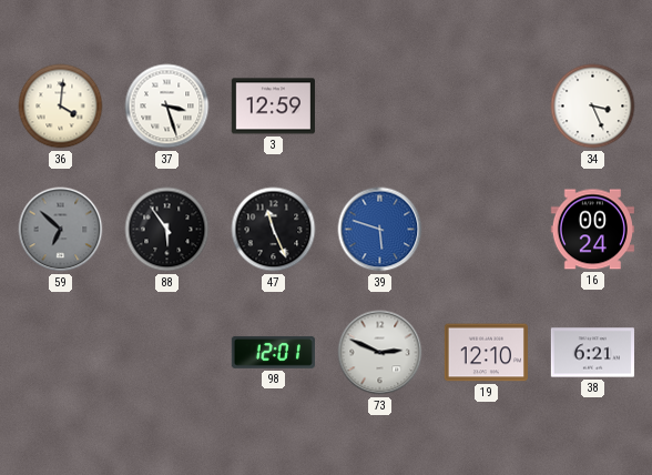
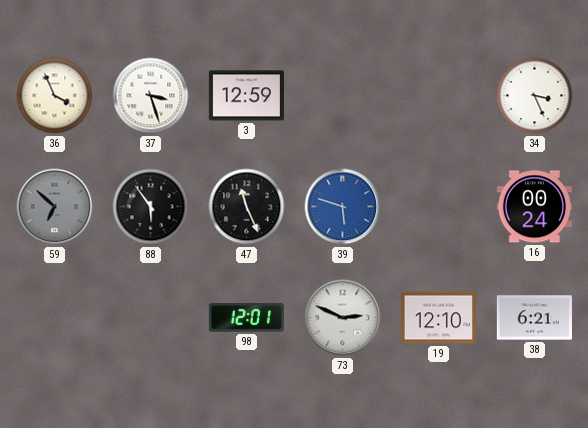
36: 4:01 -> 3:56
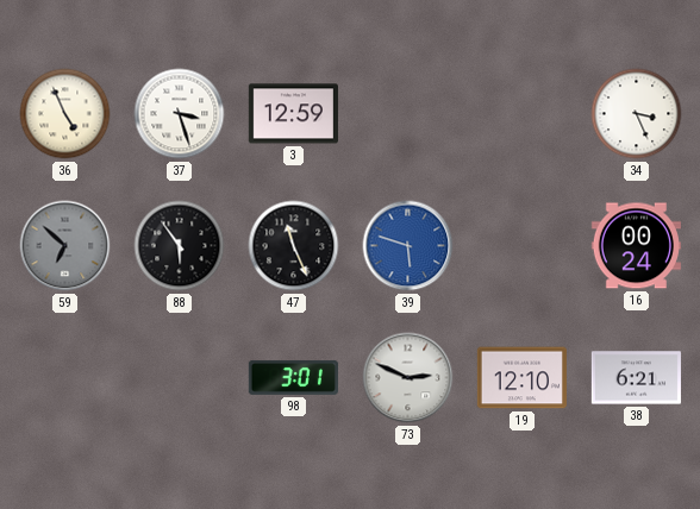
36: 3:56 -> 4:56
98: 12:01 -> 3:01
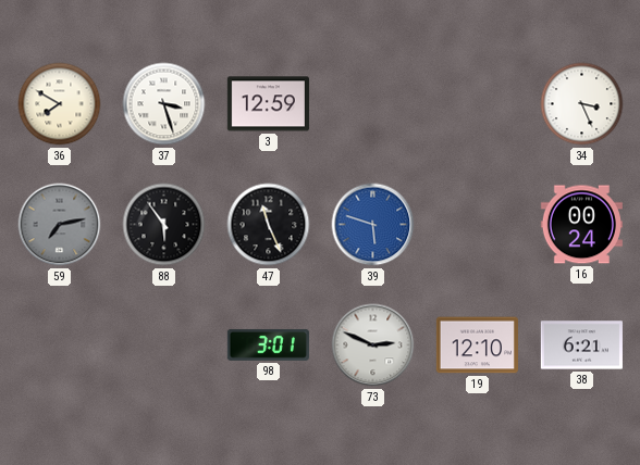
36: 4:56 -> 7:50
59: 6:52 -> 7:13
